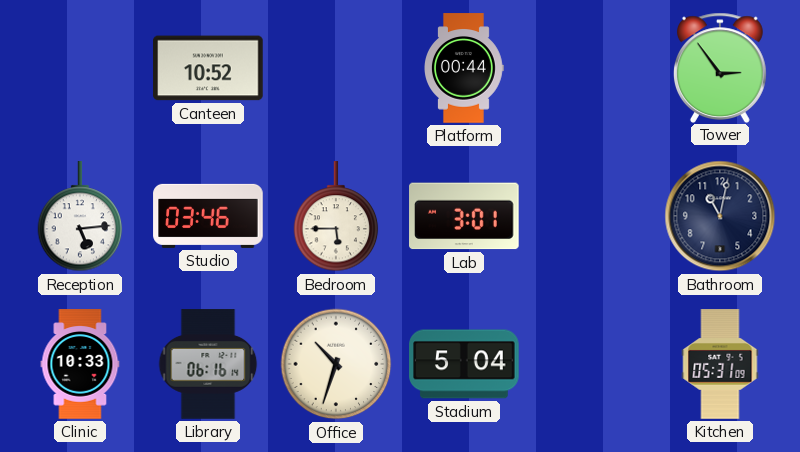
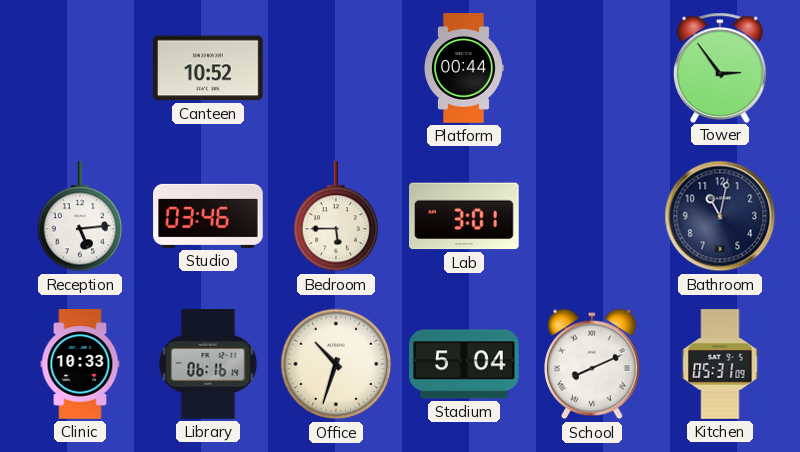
School: none -> 8:11
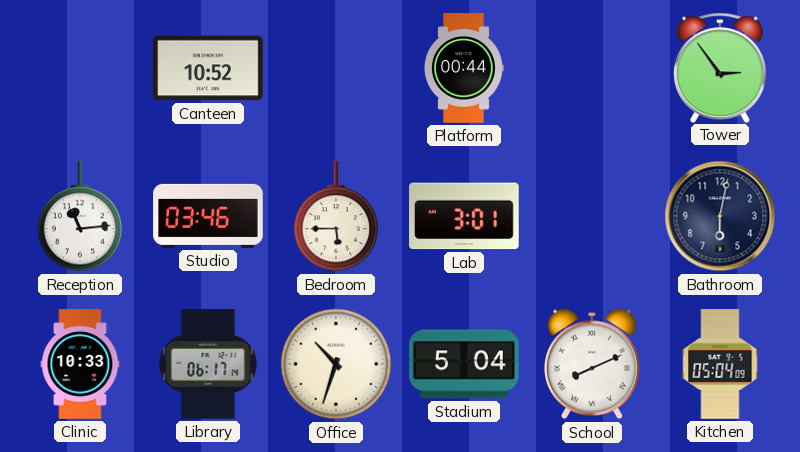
Reception: 5:14 -> 11:14
Bathroom: 11:02 -> 6:02
Library: 06:16 -> 06:17
Kitchen: 05:31 -> 05:04
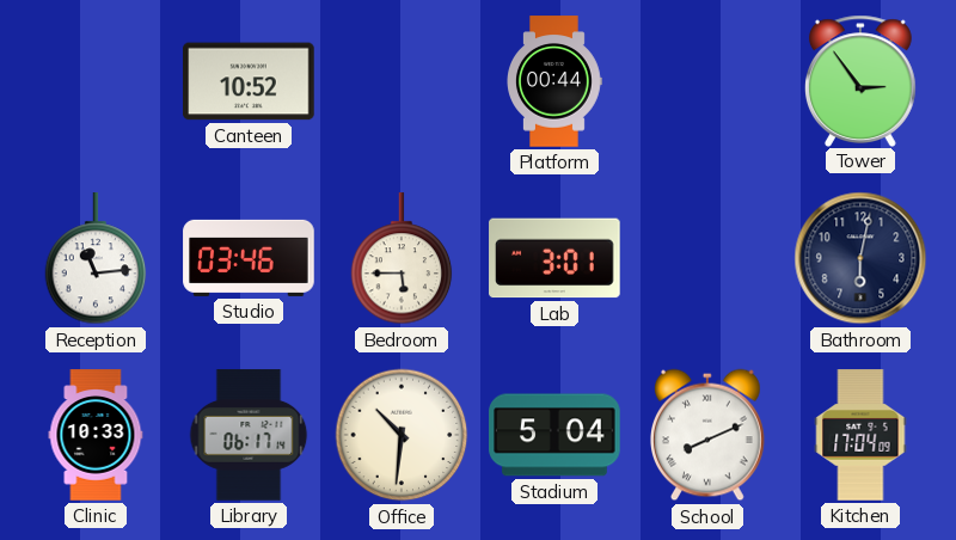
Office: 10:33 -> 10:31
Kitchen: 05:04 -> 17:04
